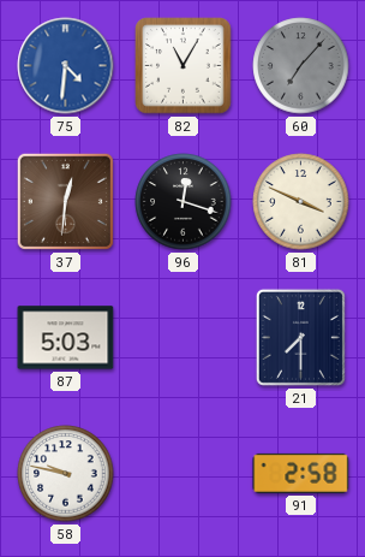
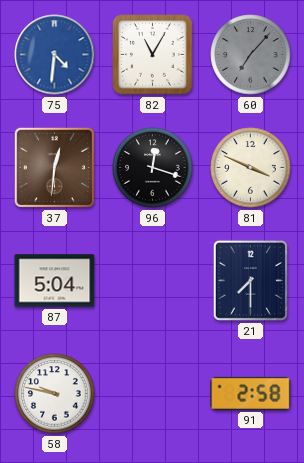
87: 5:03 -> 5:04
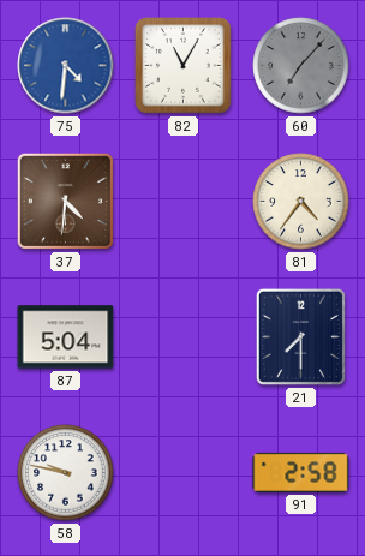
37: 12:31 -> 4:31
96: 12:18 -> none
81: 3:49 -> 4:36
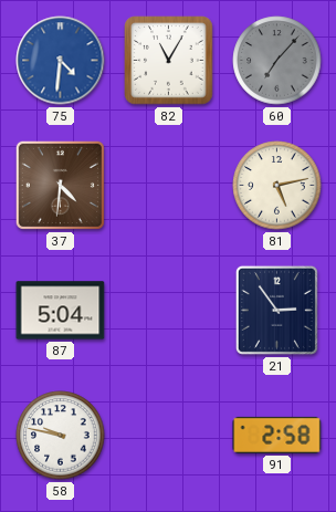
81: 4:36 -> 5:13
21: 7:30 -> 2:54
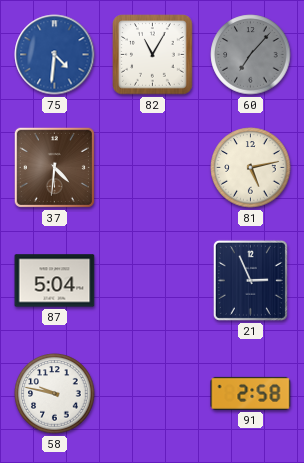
21: 2:54 -> 2:56
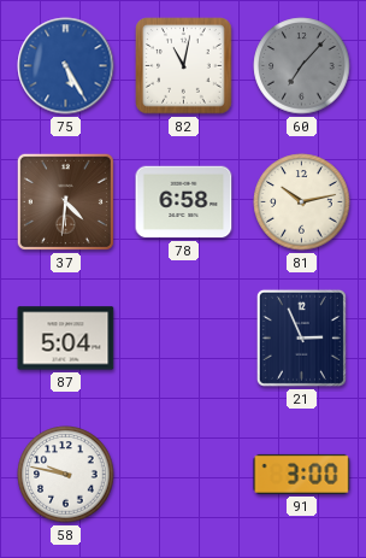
75: 4:31 -> 5:25
82: 11:05 -> 11:02
78: none -> 6:58
81: 5:13 -> 10:13
91: 2:58 -> 3:00
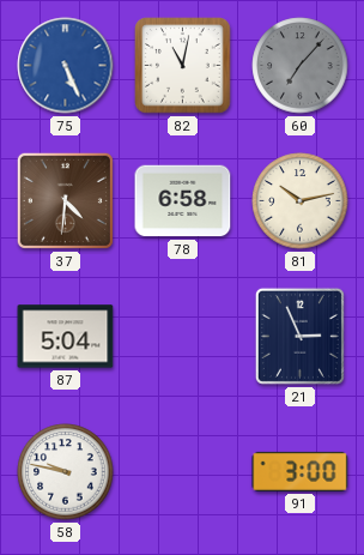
75: 5:25 -> 5:26
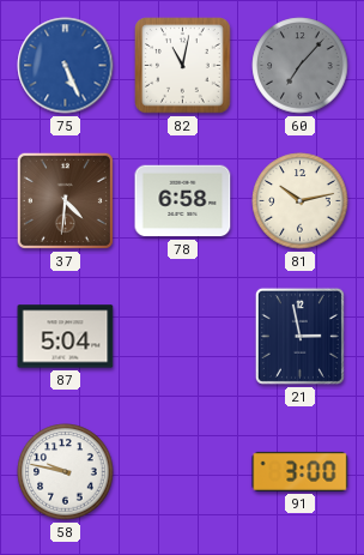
21: 2:56 -> 2:58
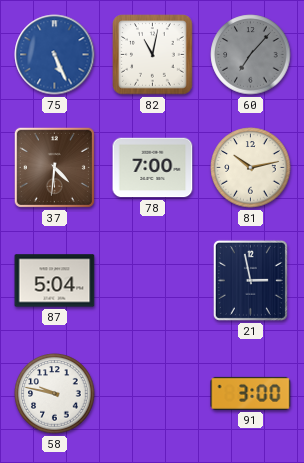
78: 6:58 -> 7:00
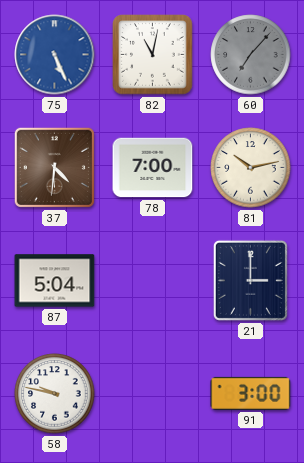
21: 2:58 -> 3:00
